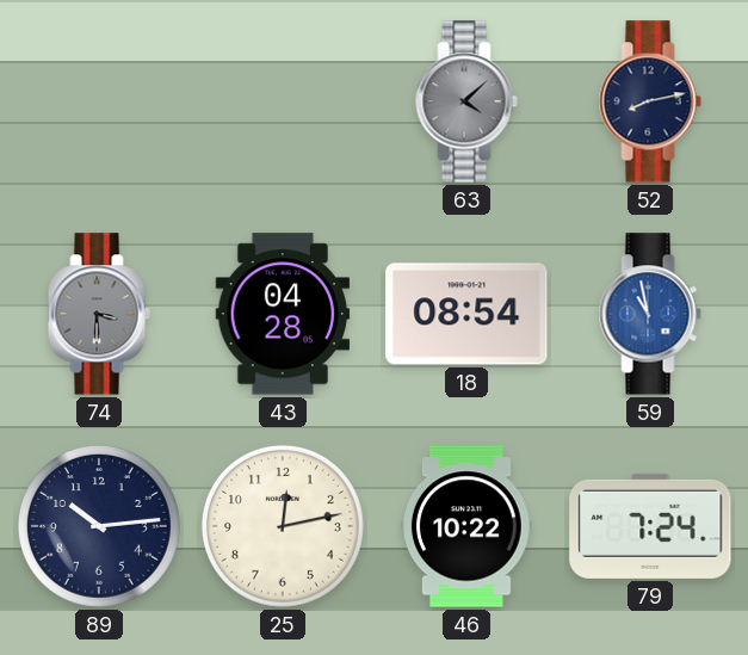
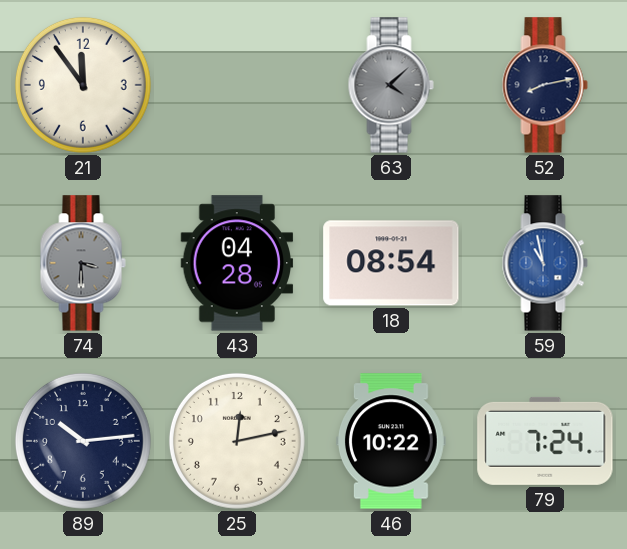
21: none -> 11:54
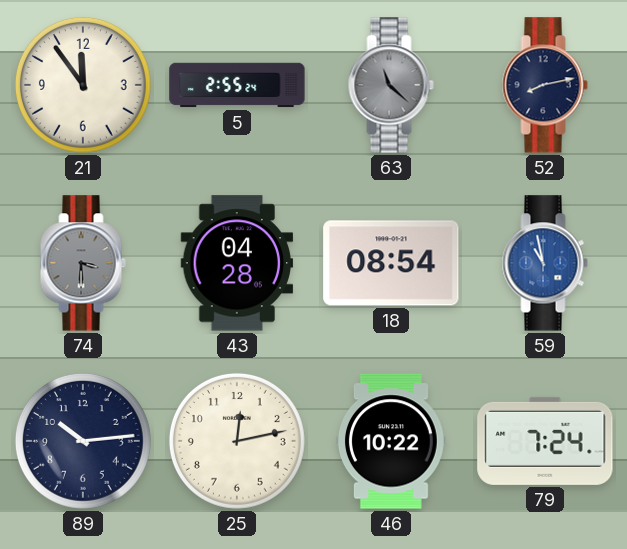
5: none -> 2:55
63: 4:08 -> 11:22
